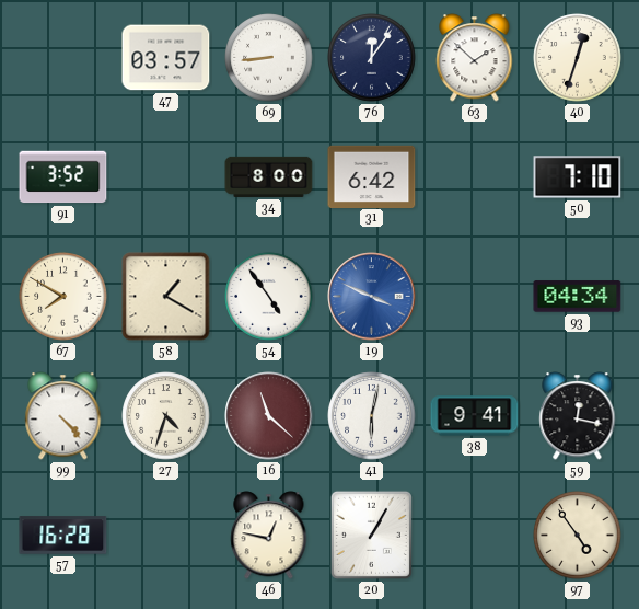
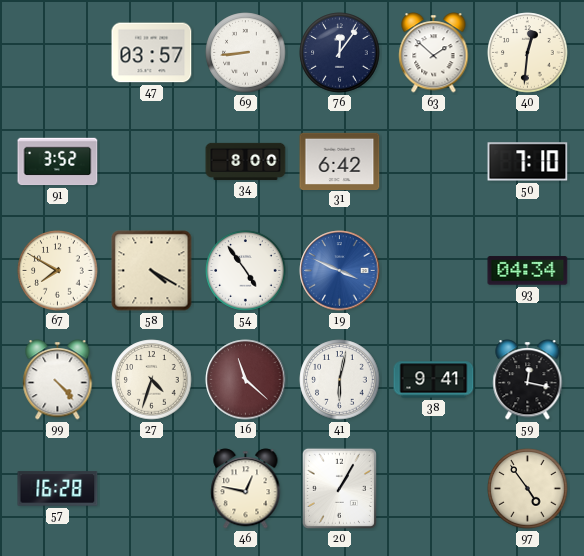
40: 12:33 -> 12:31
58: 1:20 -> 4:20
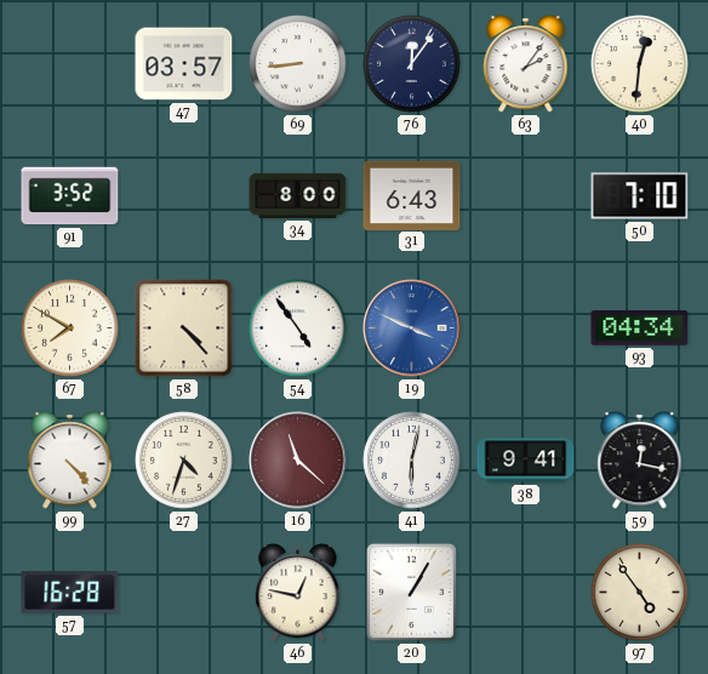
63: 1:52 -> 2:06
31: 6:42 -> 6:43
58: 4:20 -> 4:23
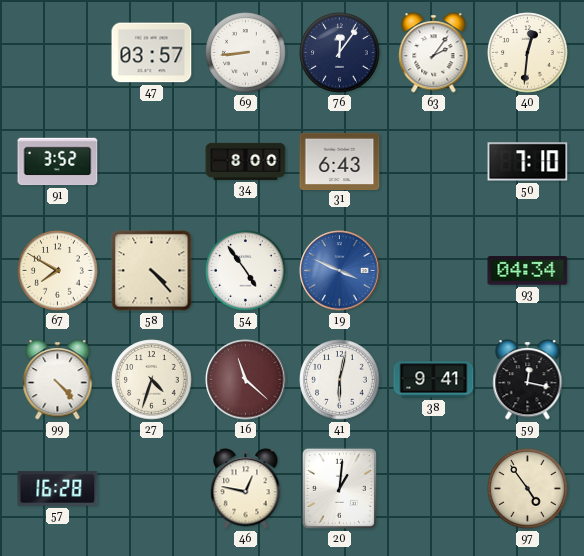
20: 1:05 -> 1:01
